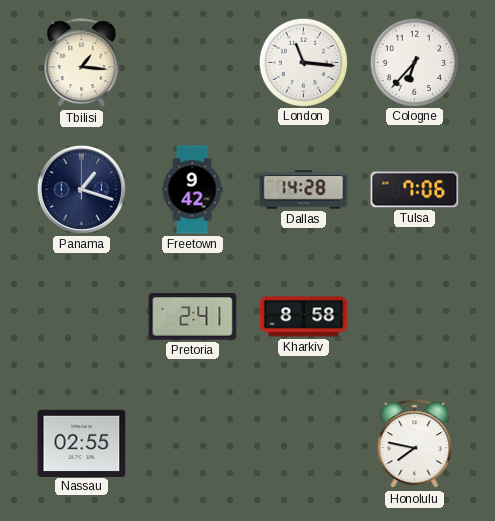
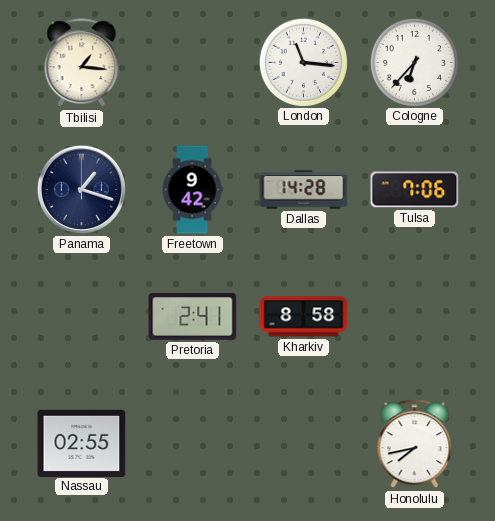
Honolulu: 7:47 -> 7:43
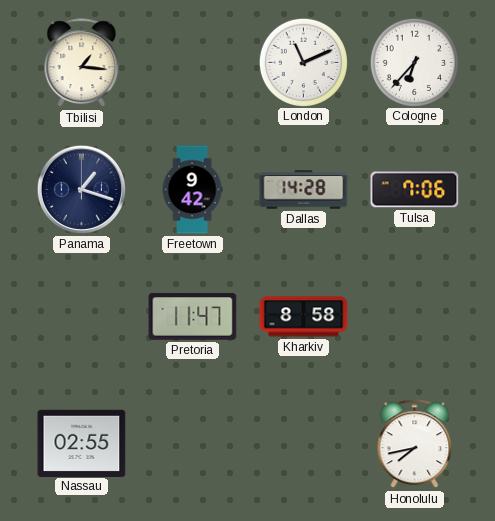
London: 11:16 -> 11:11
Pretoria: 2:41 -> 11:47
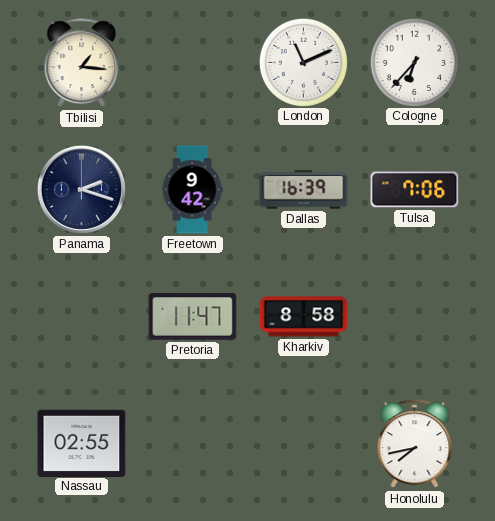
Panama: 1:18 -> 2:18
Dallas: 14:28 -> 16:39
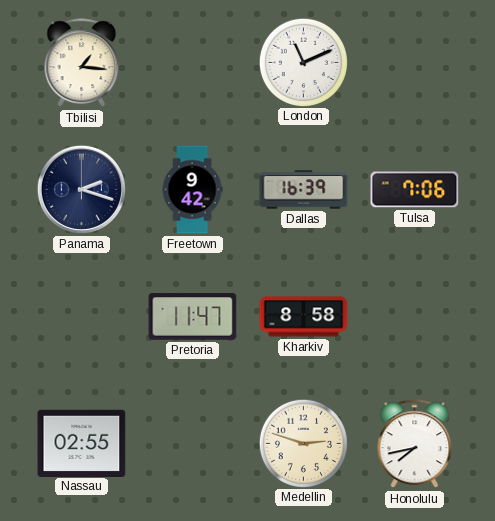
Cologne: 6:37 -> none
Medellin: none -> 2:48
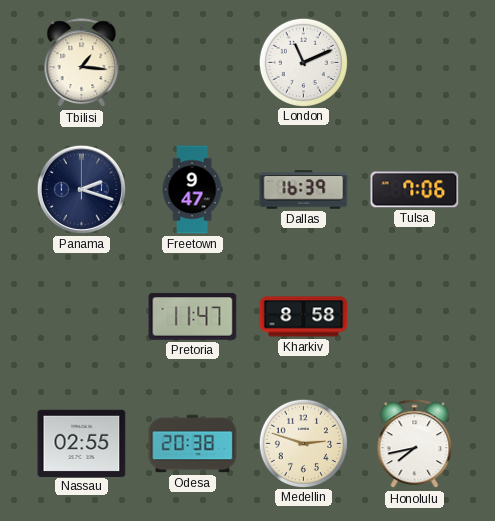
Freetown: 9:42 -> 9:47
Odesa: none -> 20:38
